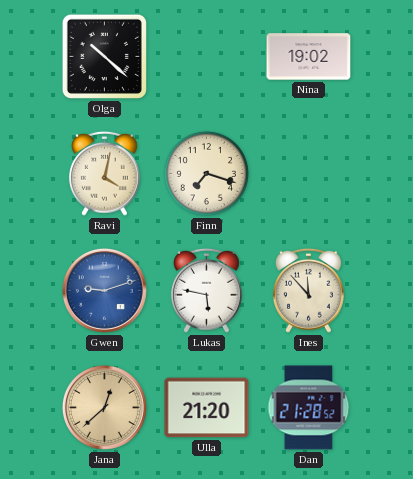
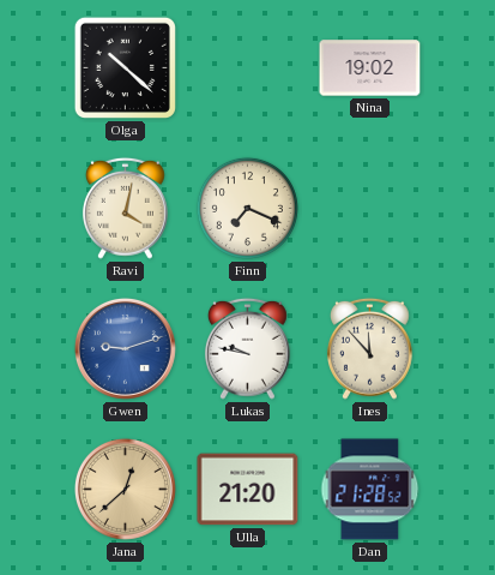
Finn: 7:18 -> 7:19
Lukas: 5:47 -> 9:47
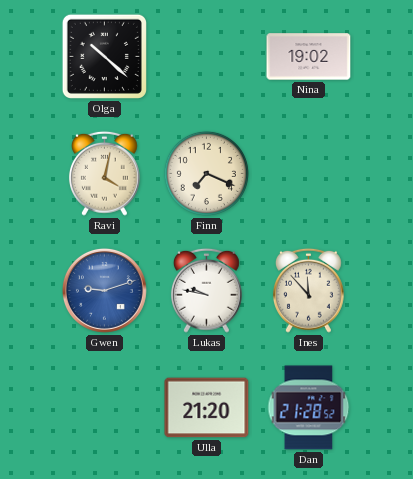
Jana: 12:38 -> none
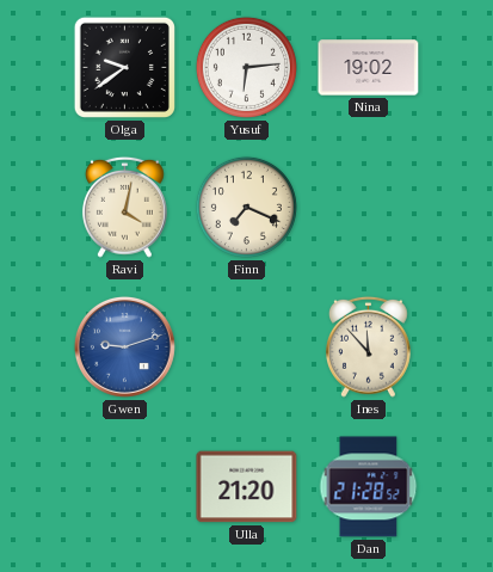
Olga: 10:22 -> 9:39
Yusuf: none -> 6:14
Lukas: 9:47 -> none
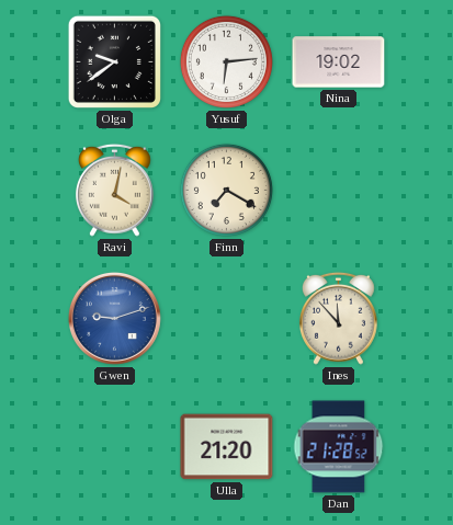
Finn: 7:19 -> 7:20
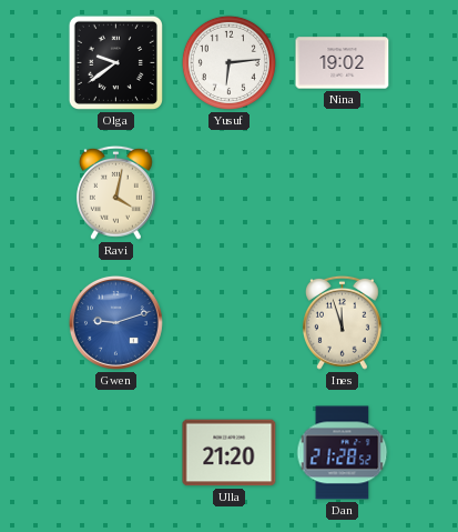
Finn: 7:20 -> none
Ines: 11:53 -> 11:57
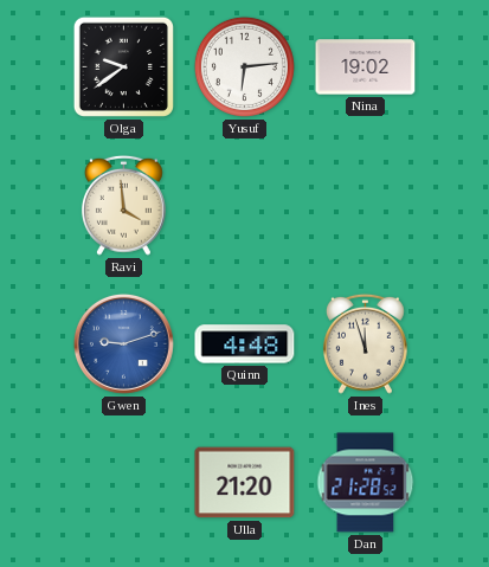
Ravi: 4:02 -> 3:59
Quinn: none -> 4:48
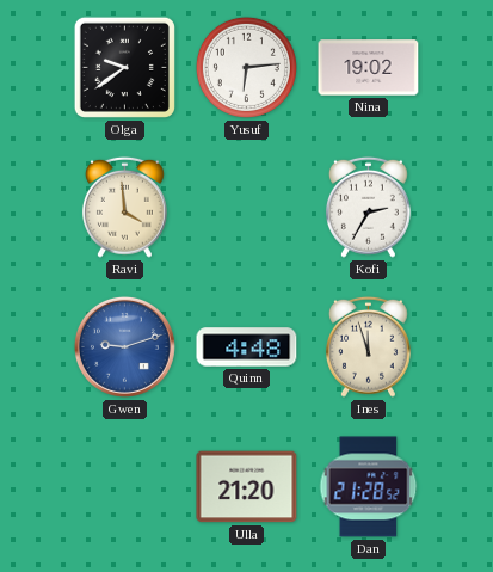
Kofi: none -> 2:35
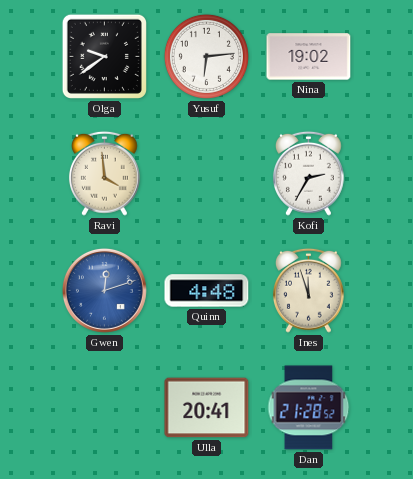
Gwen: 9:12 -> 12:12
Ulla: 21:20 -> 20:41
